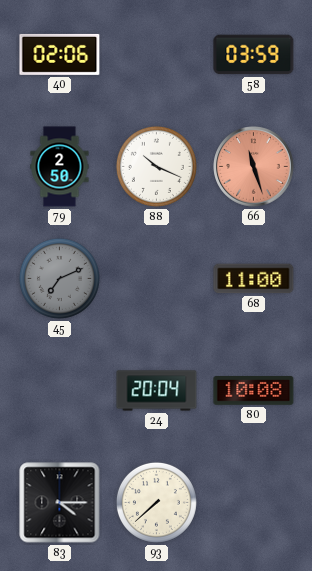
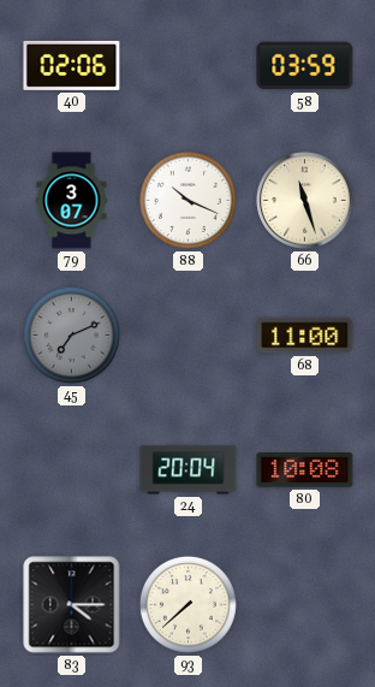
79: 2:50 -> 3:07
66 dial: salmon -> cream
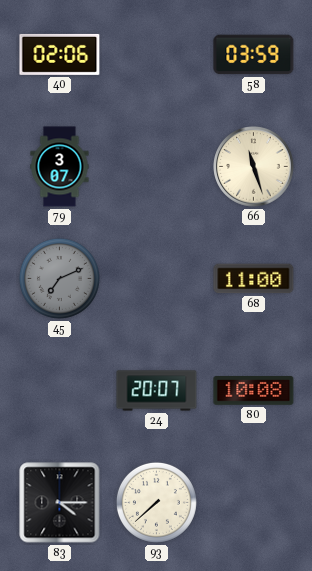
88: 10:19 -> none
24: 20:04 -> 20:07
